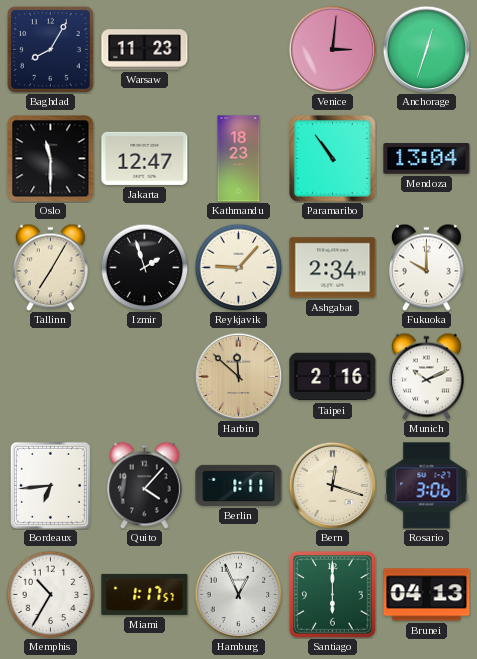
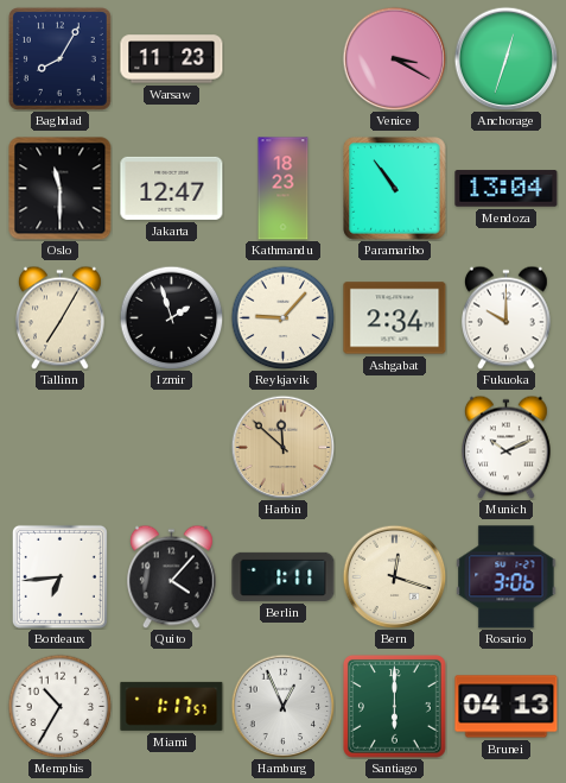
Venice: 3:01 -> 3:20
Taipei: 2:16 -> none
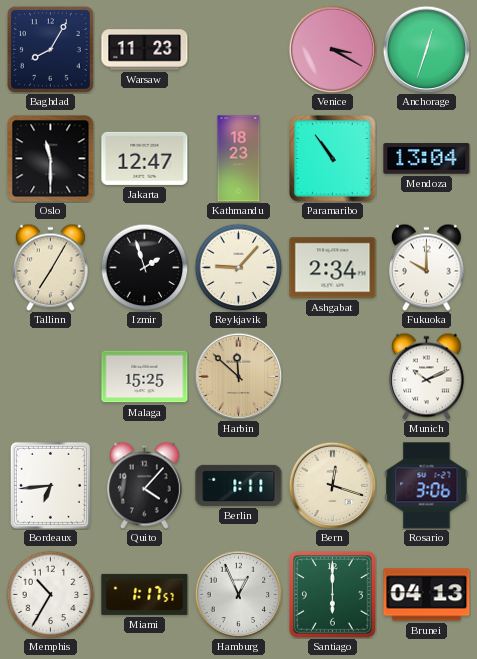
Malaga: none -> 15:25
